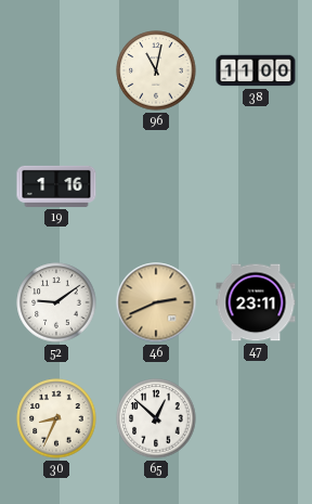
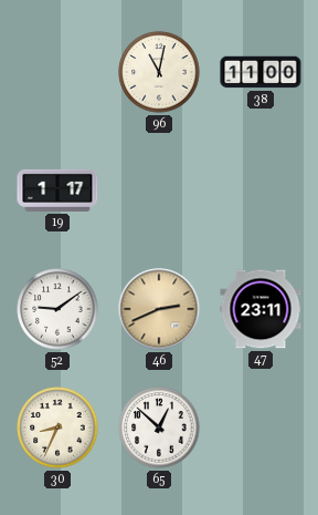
19: 1:16 -> 1:17
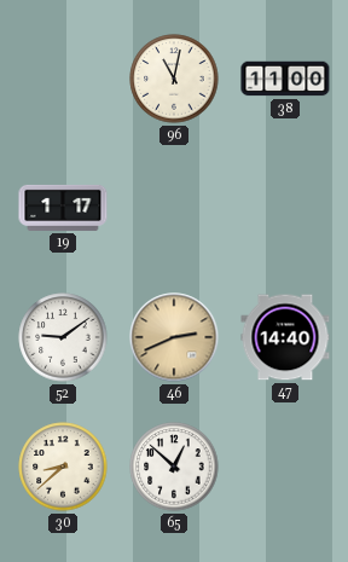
47: 23:11 -> 14:40
30: 8:34 -> 8:38
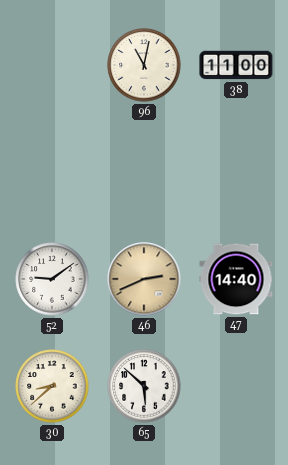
19: 1:17 -> none
65: 12:52 -> 5:52
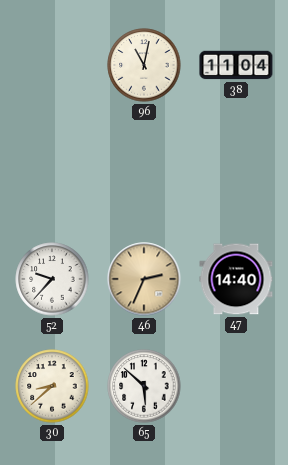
38: 11:00 -> 11:04
52: 9:09 -> 9:37
46: 2:41 -> 2:34
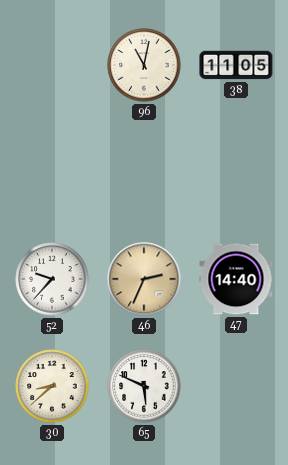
38: 11:04 -> 11:05
65: 5:52 -> 5:49
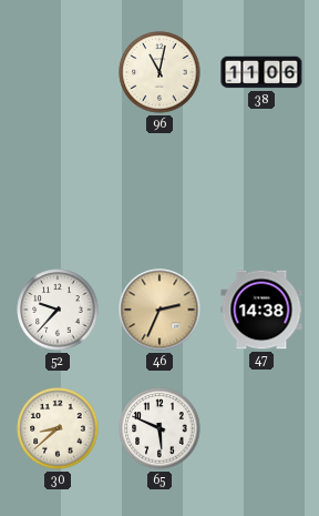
38: 11:05 -> 11:06
47: 14:40 -> 14:38
